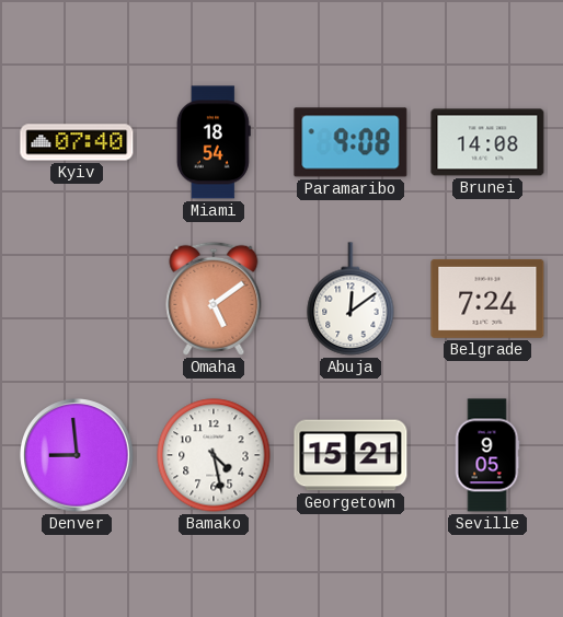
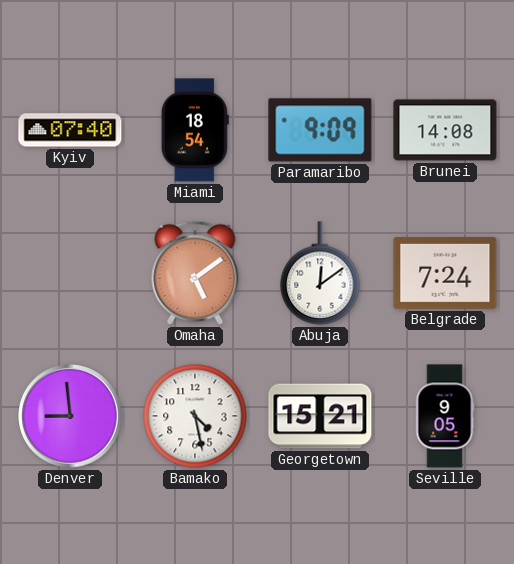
Paramaribo: 9:08 -> 9:09
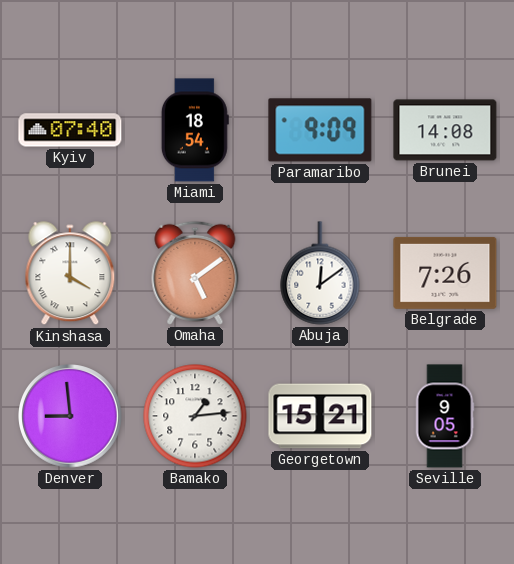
Kinshasa: none -> 4:00
Belgrade: 7:24 -> 7:26
Bamako: 4:28 -> 1:14
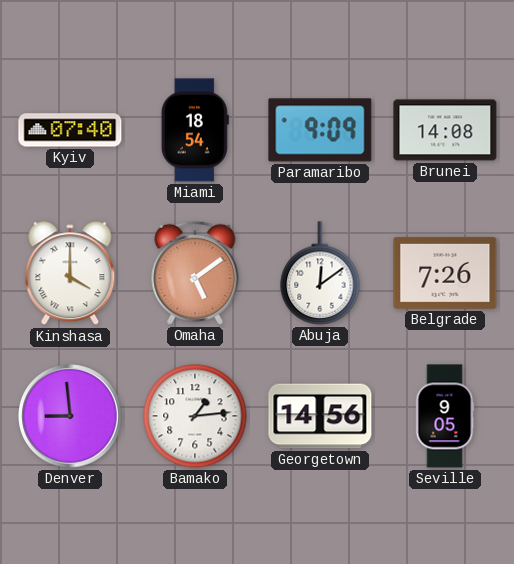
Georgetown: 15:21 -> 14:56
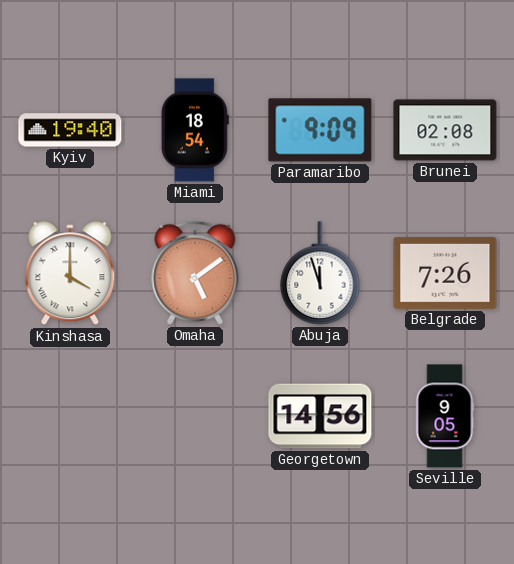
Kyiv: 07:40 -> 19:40
Brunei: 14:08 -> 02:08
Abuja: 12:09 -> 11:57
Denver: 8:59 -> none
Bamako: 1:14 -> none
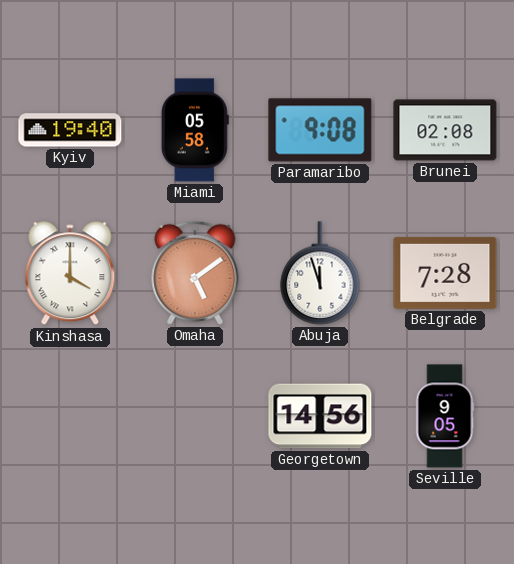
Miami: 18:54 -> 05:58
Paramaribo: 9:09 -> 9:08
Belgrade: 7:26 -> 7:28
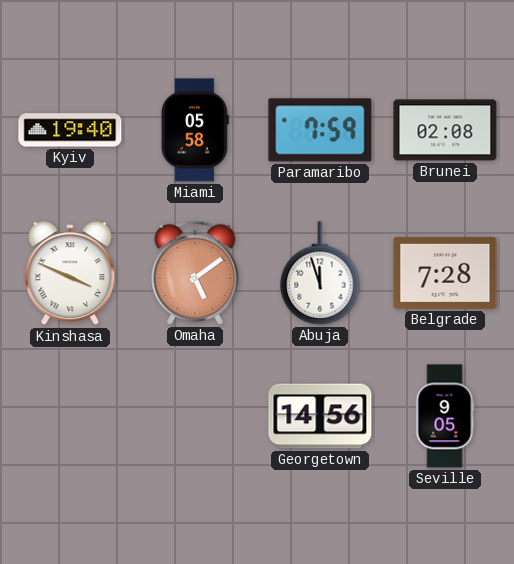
Paramaribo: 9:08 -> 7:59
Kinshasa: 4:00 -> 3:49
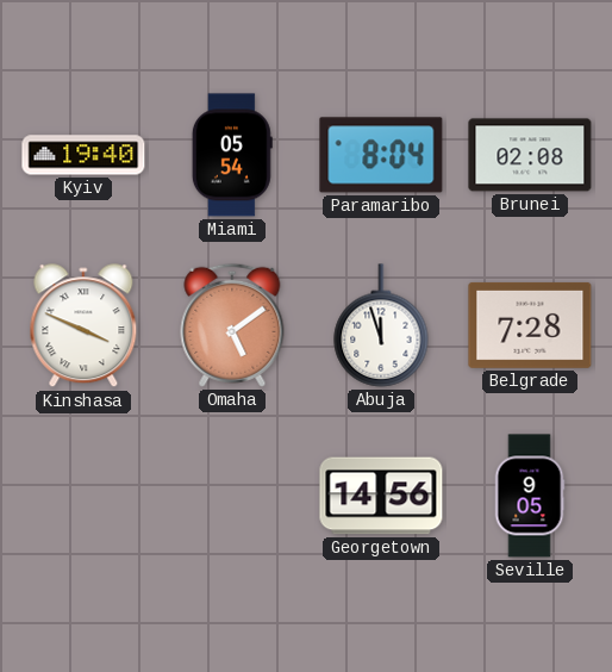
Miami: 05:58 -> 05:54
Paramaribo: 7:59 -> 8:04
